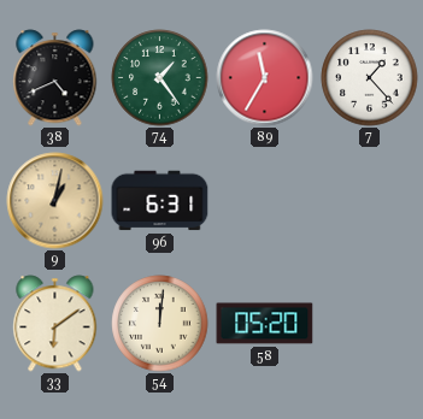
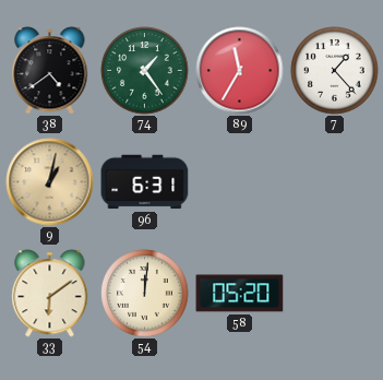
38: 4:41 -> 4:39
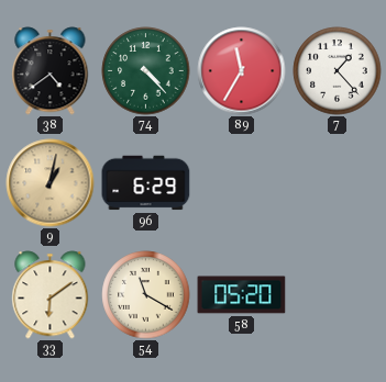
74: 1:24 -> 4:23
96: 6:31 -> 6:29
54: 12:01 -> 11:20
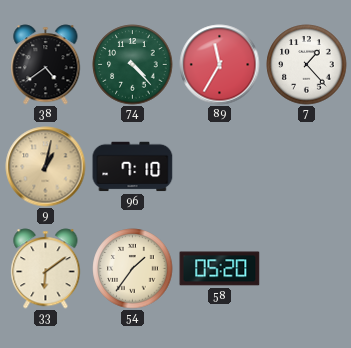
96: 6:29 -> 7:10
54: 11:20 -> 1:36
